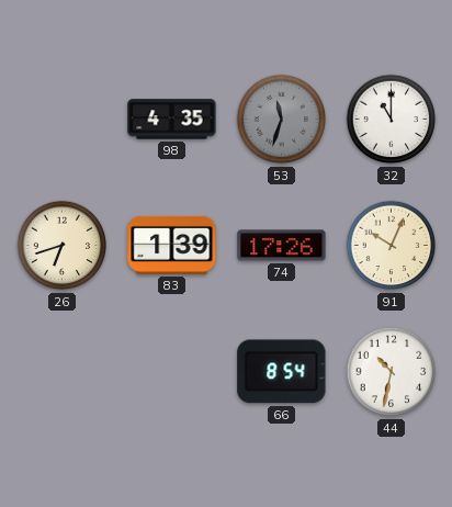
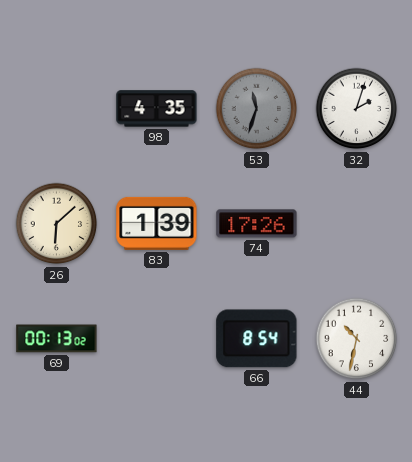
32: 11:00 -> 2:03
26: 6:42 -> 6:08
91: 10:04 -> none
69: none -> 00:13
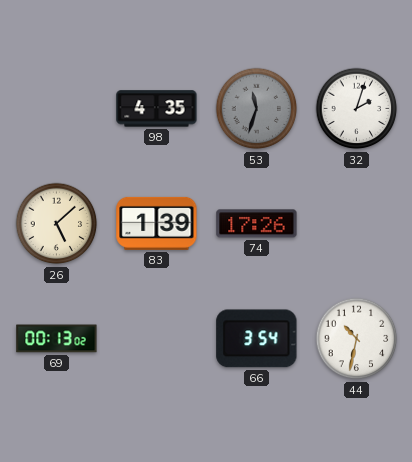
26: 6:08 -> 5:08
66: 8:54 -> 3:54
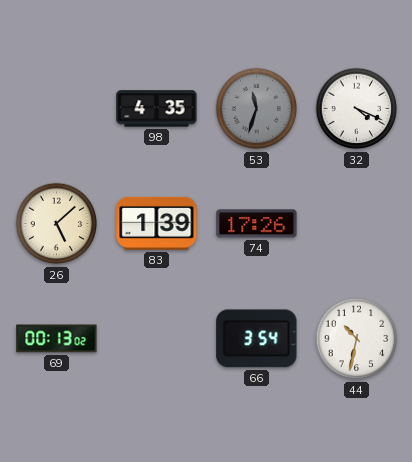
32: 2:03 -> 4:19
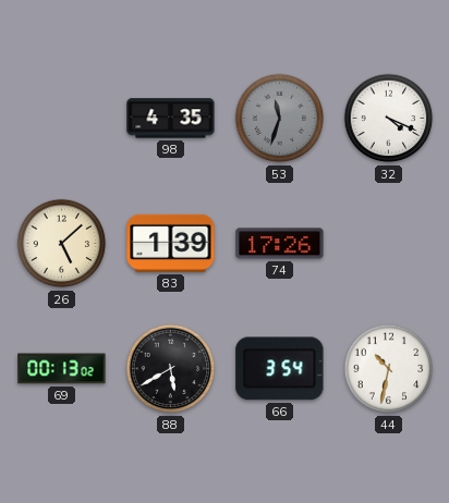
88: none -> 5:40
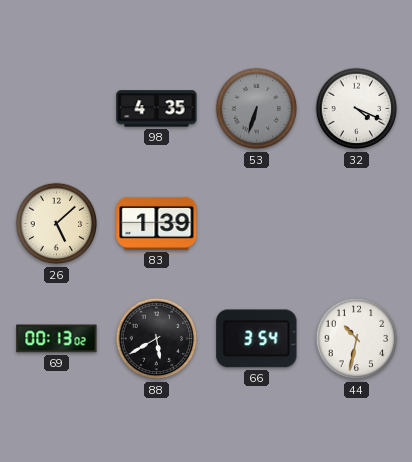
53: 11:33 -> 6:33
74: 17:26 -> none
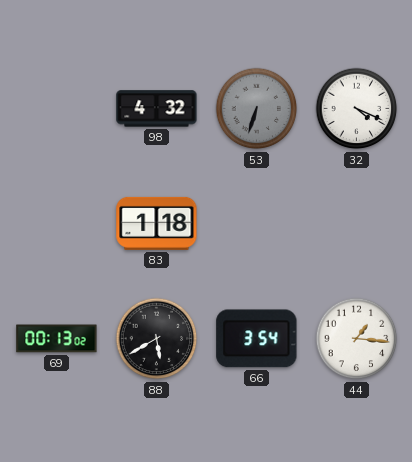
98: 4:35 -> 4:32
26: 5:08 -> none
83: 1:39 -> 1:18
44: 10:32 -> 1:16
